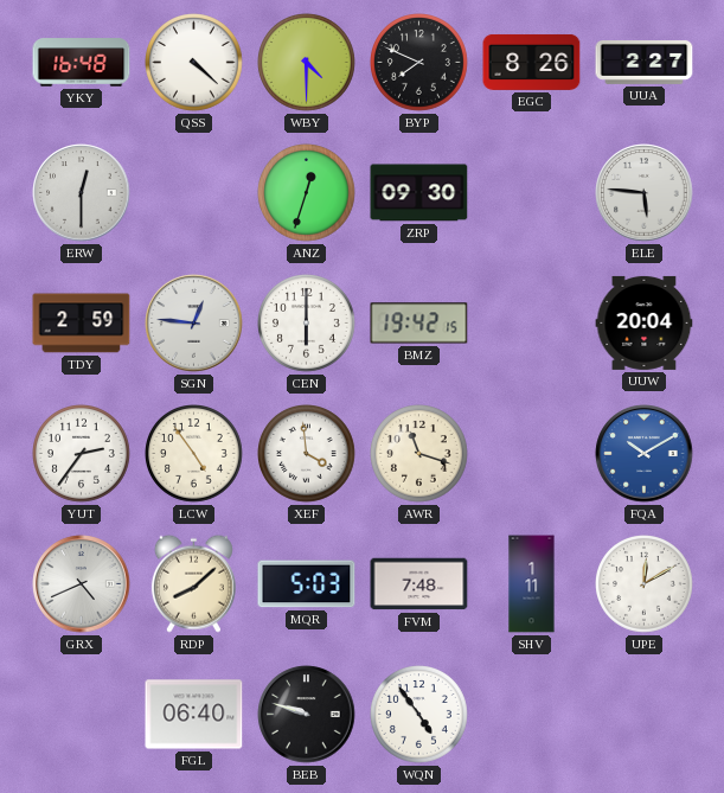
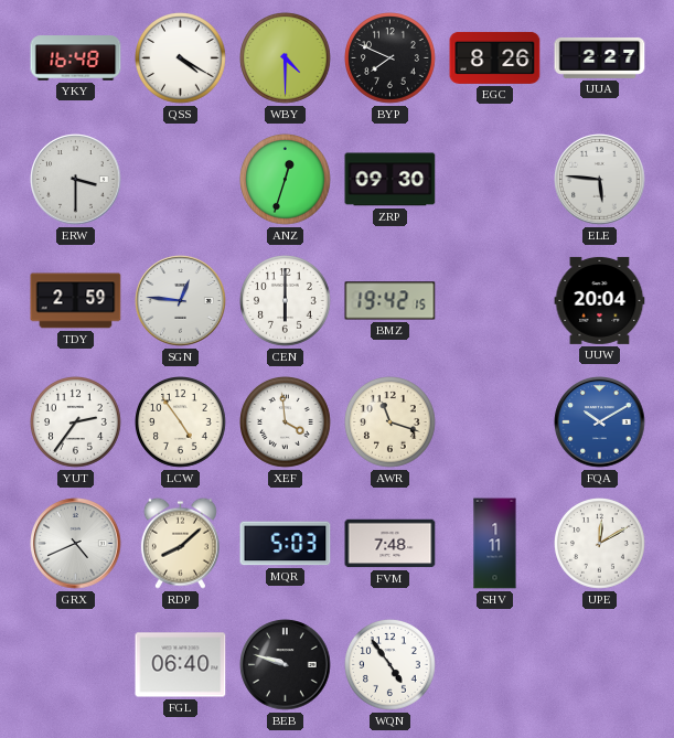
QSS: 4:22 -> 4:20
ERW: 12:30 -> 3:30
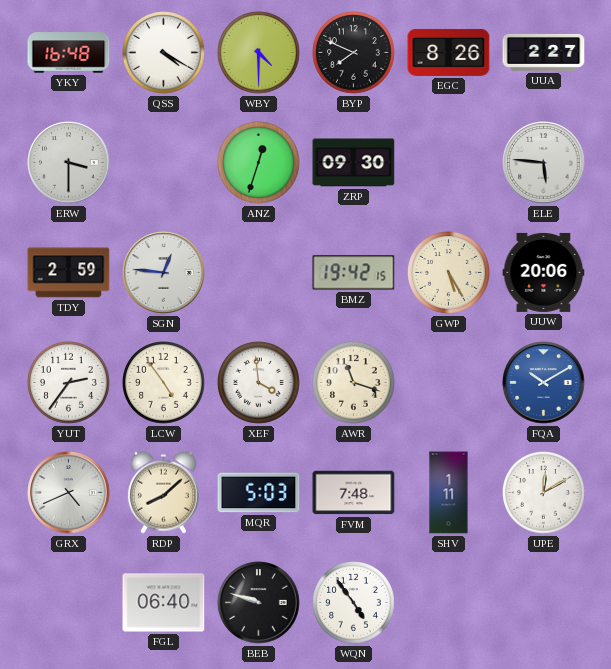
CEN: 6:00 -> none
GWP: none -> 5:25
UUW: 20:04 -> 20:06
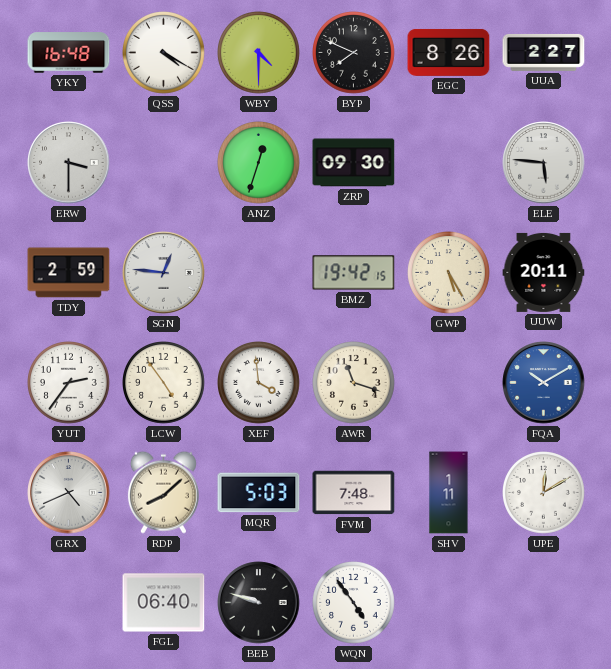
UUW: 20:06 -> 20:11
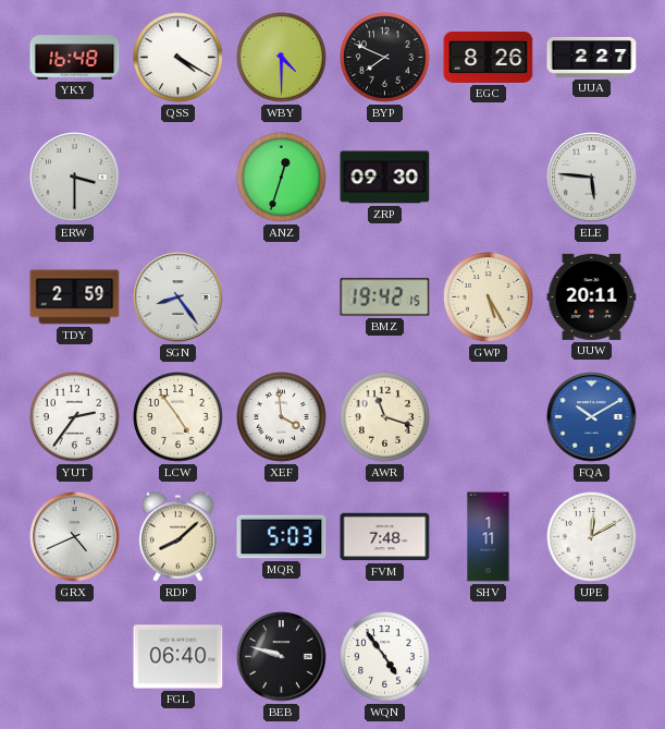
SGN: 12:46 -> 8:24
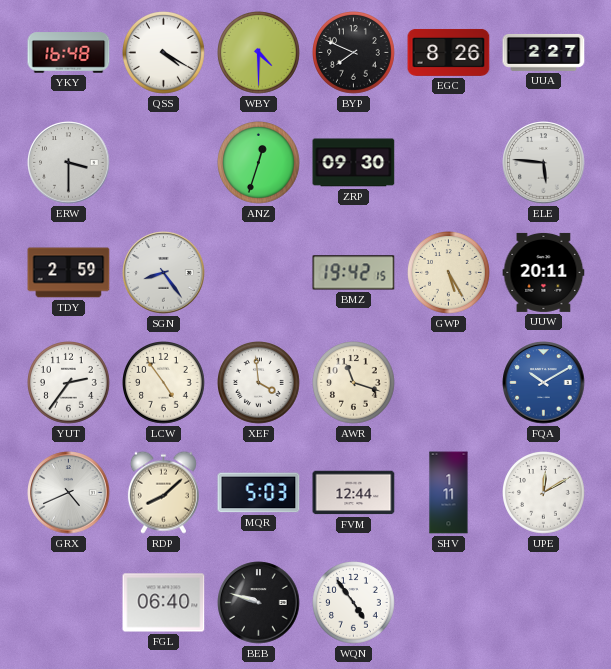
FVM: 7:48 -> 12:44
